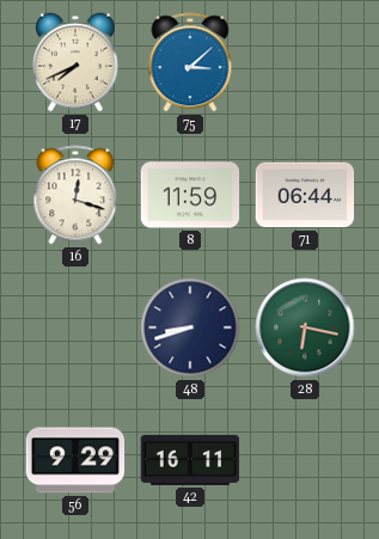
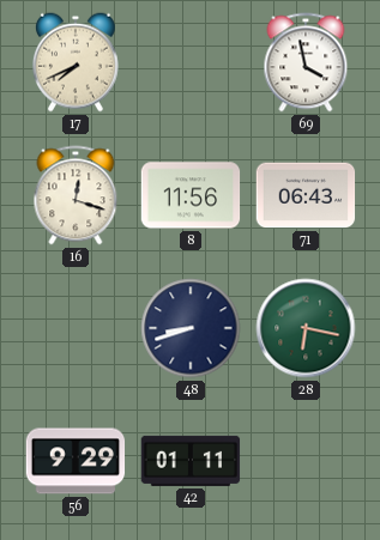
75: 3:08 -> none
69: none -> 3:58
8: 11:59 -> 11:56
71: 06:44 -> 06:43
42: 16:11 -> 01:11
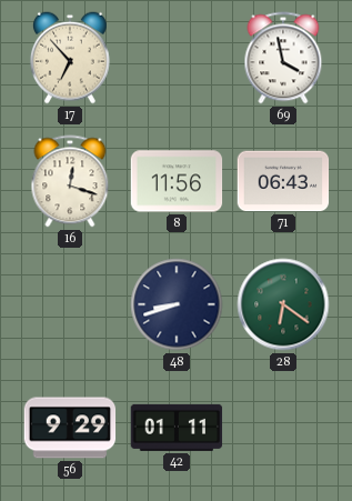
17: 7:41 -> 6:53
28: 6:17 -> 6:21
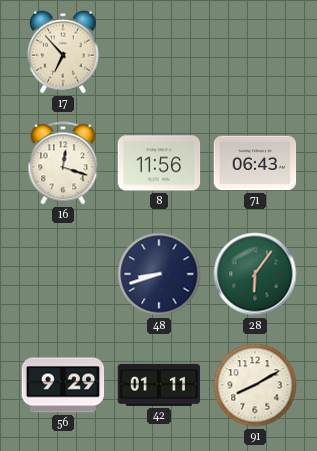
69: 3:58 -> none
28: 6:21 -> 6:06
91: none -> 8:10
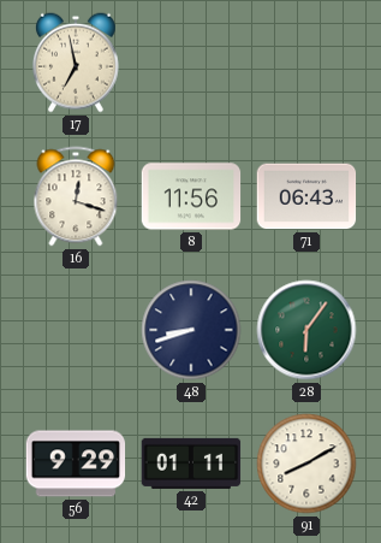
17: 6:53 -> 6:58
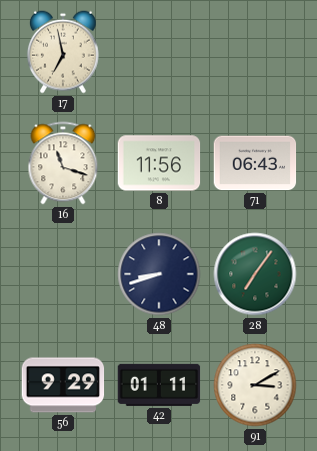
16: 12:18 -> 11:18
28: 6:06 -> 7:06
91: 8:10 -> 3:10
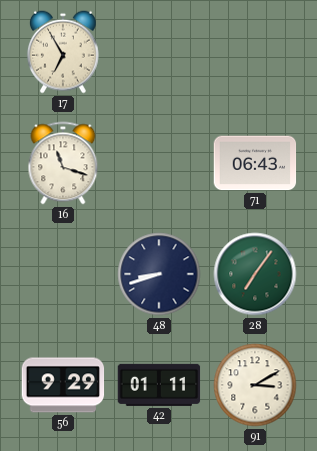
17: 6:58 -> 6:55
8: 11:56 -> none
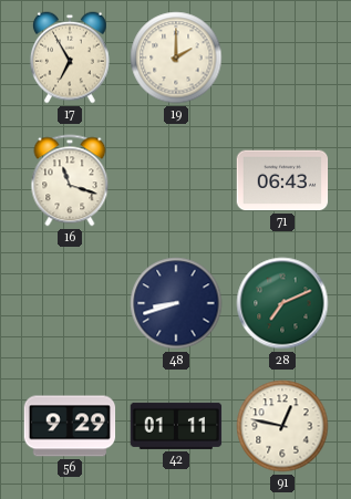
19: none -> 2:00
28: 7:06 -> 7:11
91: 3:10 -> 12:47
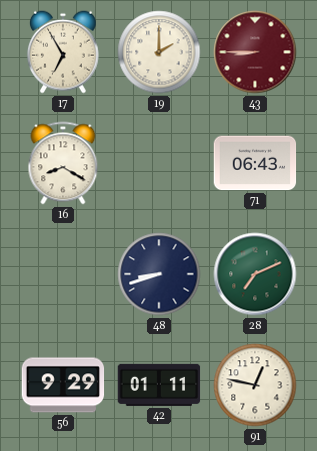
43: none -> 8:45
16: 11:18 -> 8:20
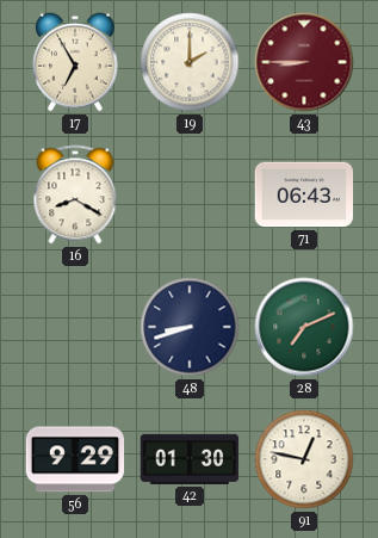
42: 01:11 -> 01:30
